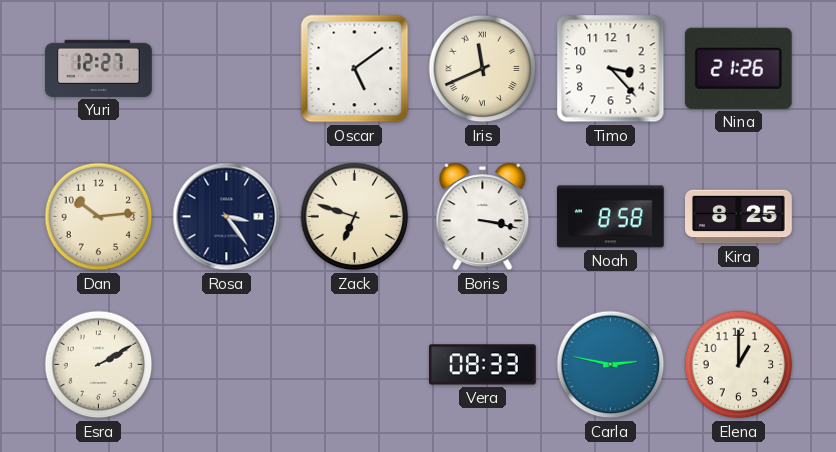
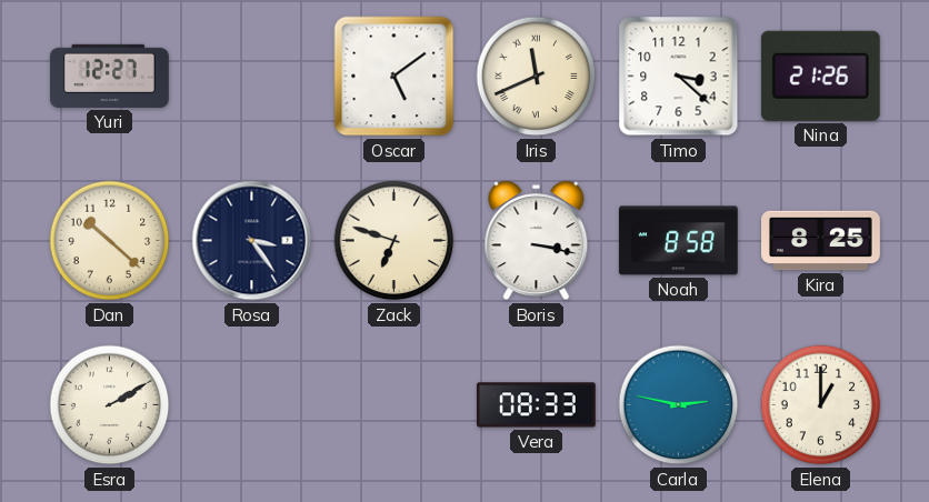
Timo: 3:23 -> 3:22
Dan: 10:14 -> 10:22
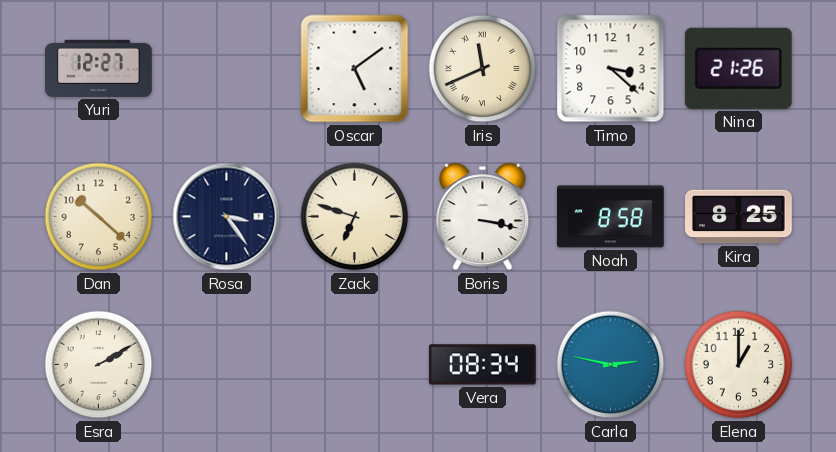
Vera: 08:33 -> 08:34
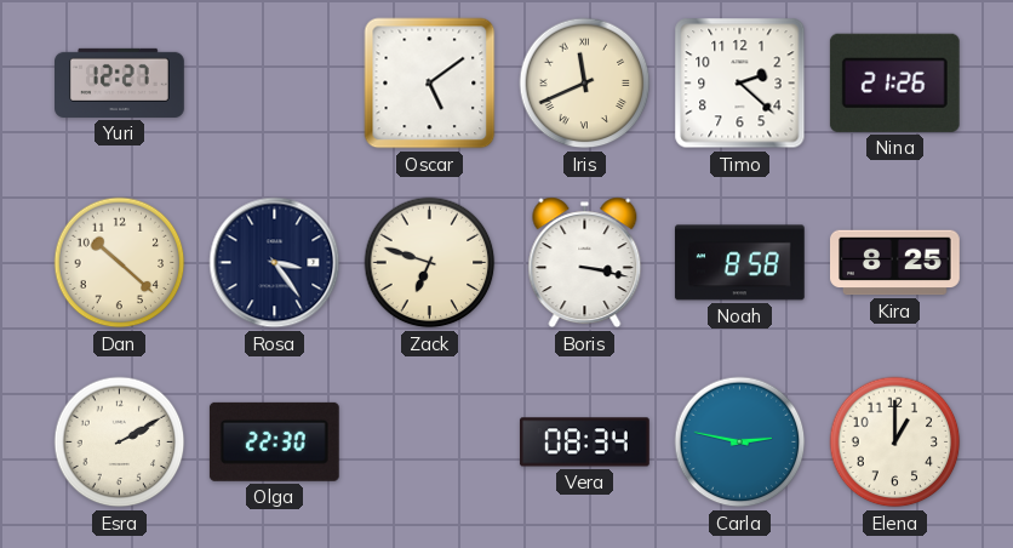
Timo: 3:22 -> 2:22
Olga: none -> 22:30
